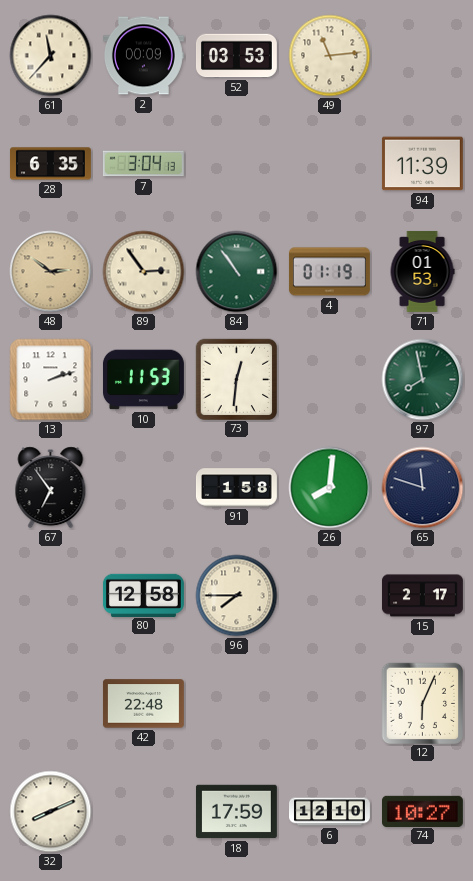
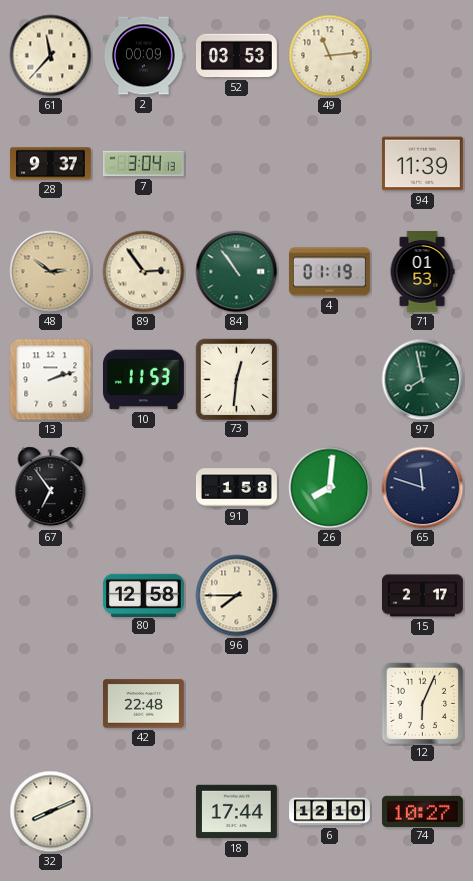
28: 6:35 -> 9:37
18: 17:59 -> 17:44
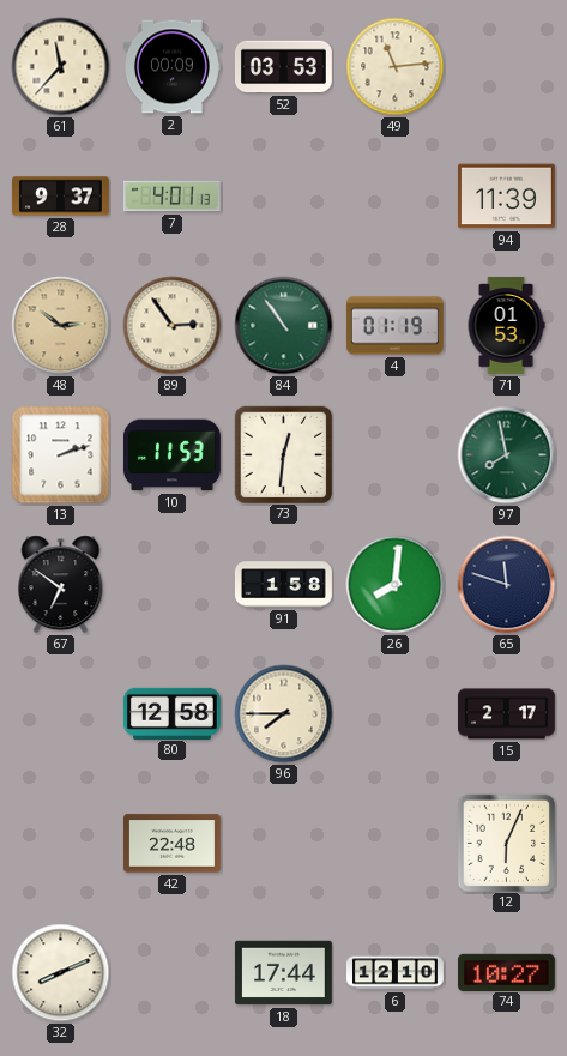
7: 3:04 -> 4:01
67: 6:54 -> 6:51
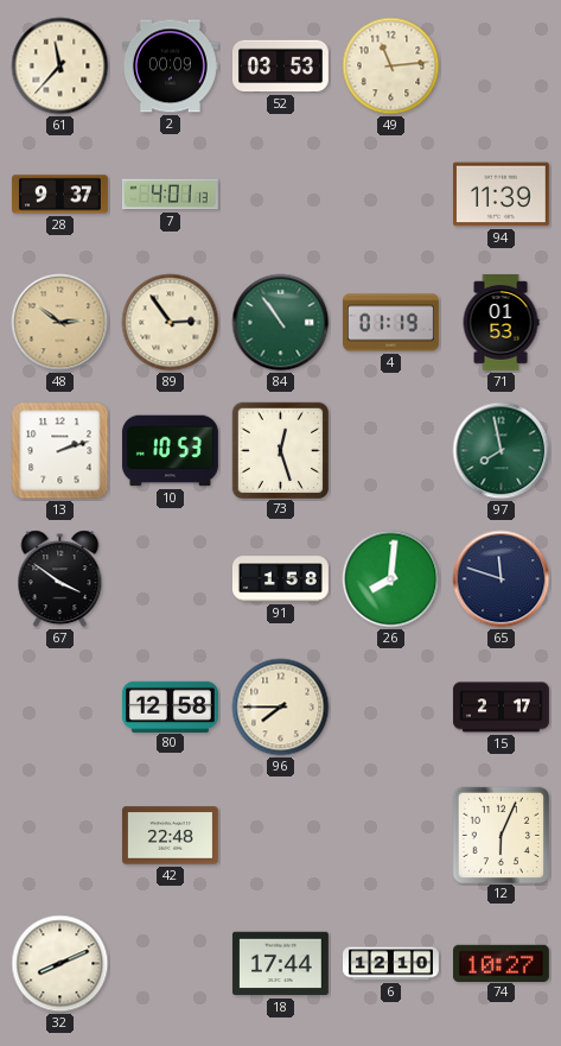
10: 11:53 -> 10:53
73: 12:31 -> 12:27
67: 6:51 -> 3:51
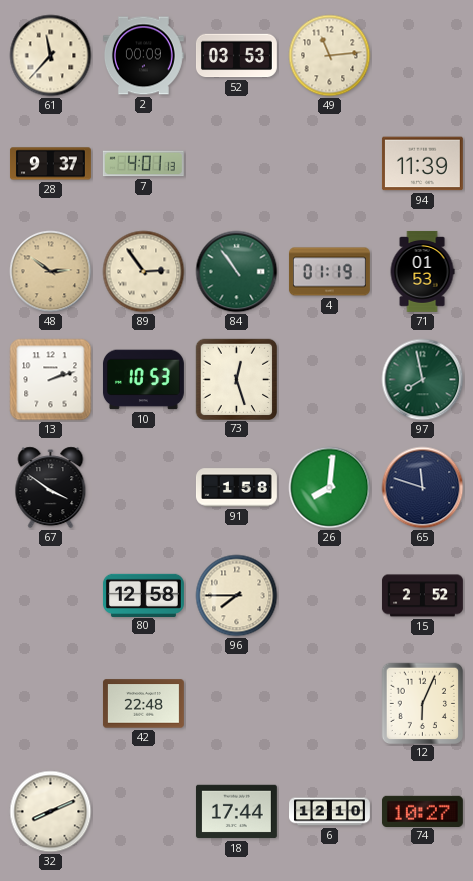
15: 2:17 -> 2:52
